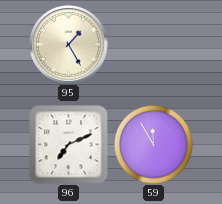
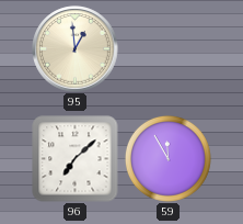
95: 1:25 -> 12:59
96: 7:11 -> 7:08
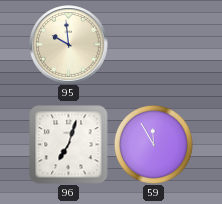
95: 12:59 -> 9:59
96: 7:08 -> 7:03
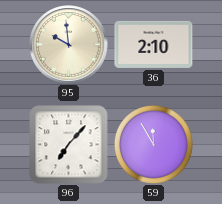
36: none -> 2:10
96: 7:03 -> 7:07
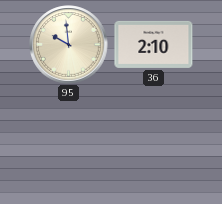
96: 7:07 -> none
59: 11:55 -> none
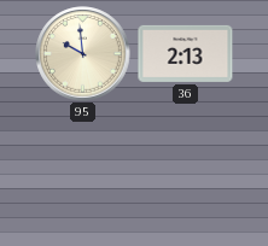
36: 2:10 -> 2:13
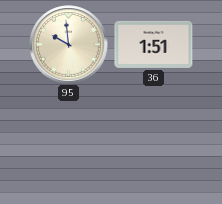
36: 2:13 -> 1:51
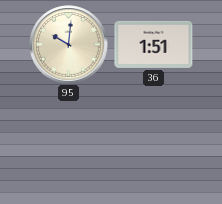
95: 9:59 -> 10:01
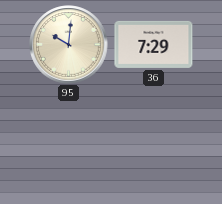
36: 1:51 -> 7:29
